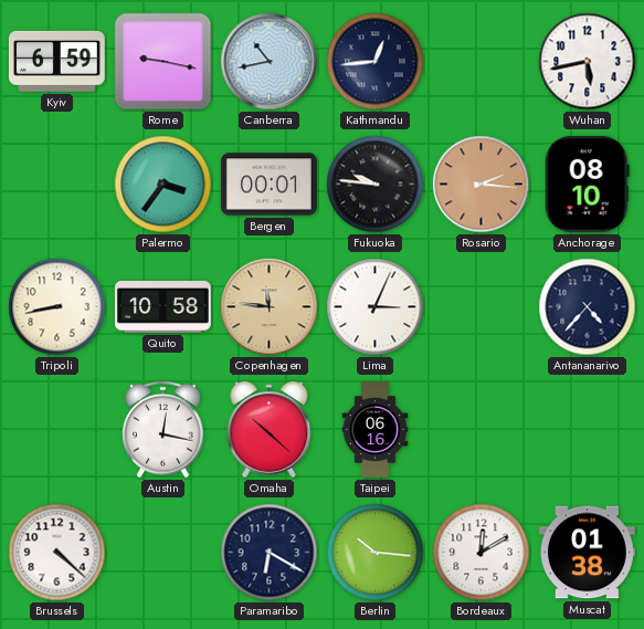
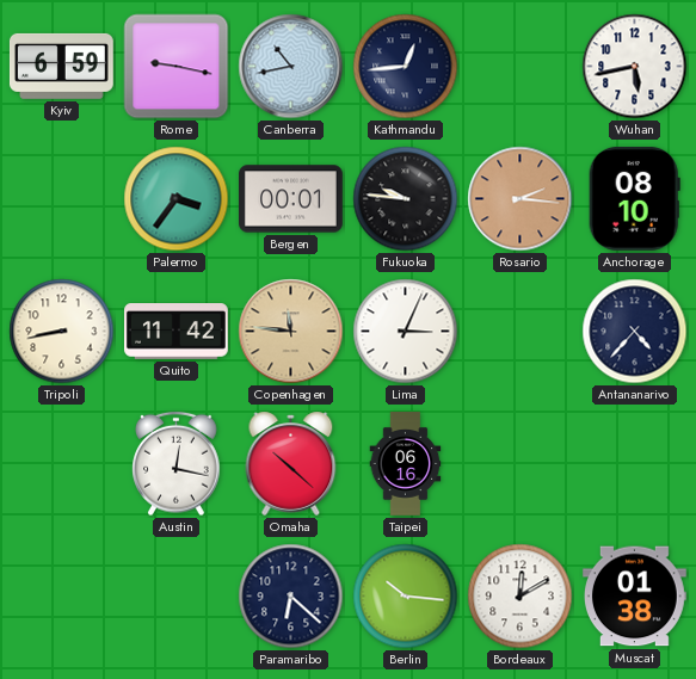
Quito: 10:58 -> 11:42
Brussels: 4:22 -> none
Paramaribo: 6:20 -> 6:22
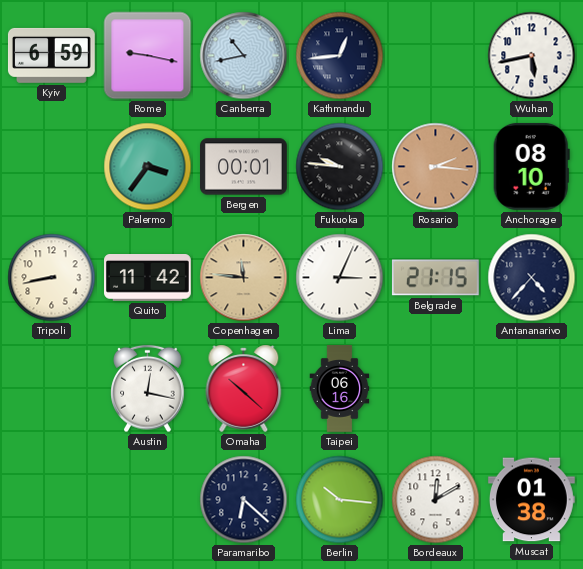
Belgrade: none -> 21:15
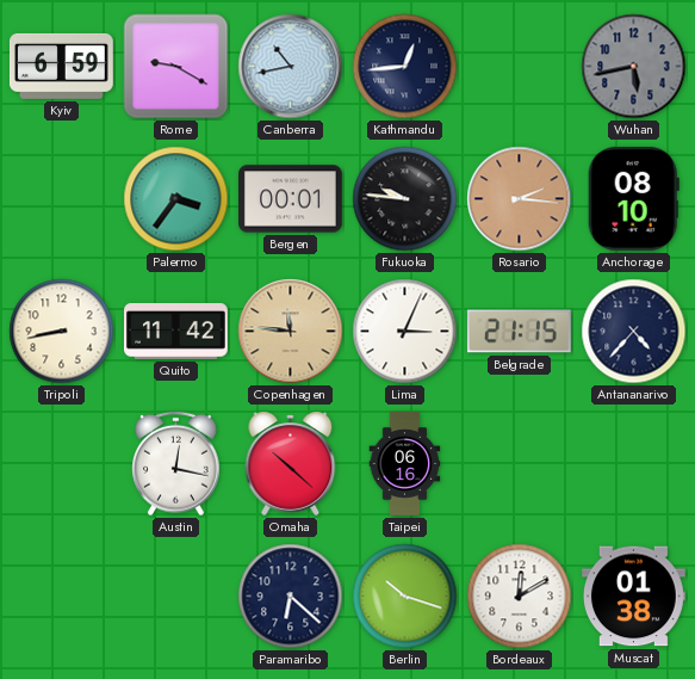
Rome: 9:17 -> 9:20
Wuhan dial: white -> grey
Berlin: 10:16 -> 10:18
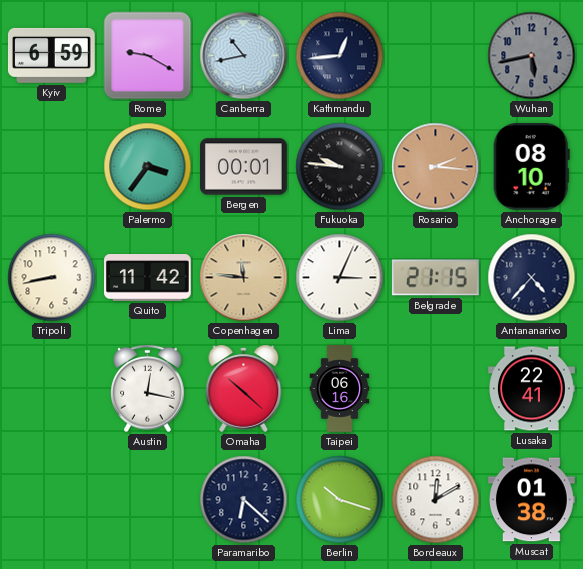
Lusaka: none -> 22:41
